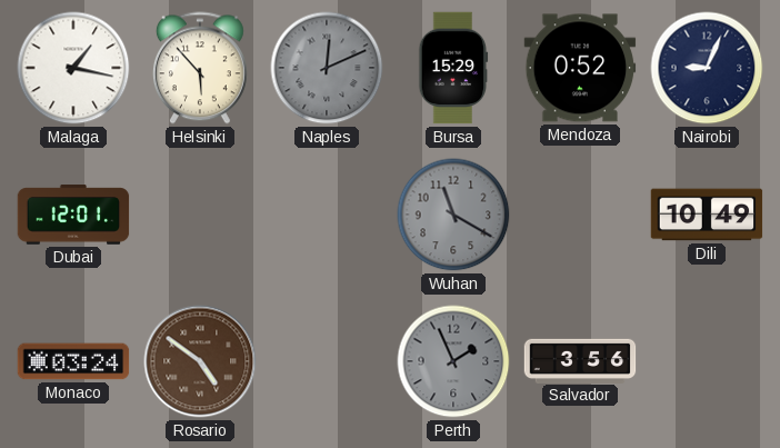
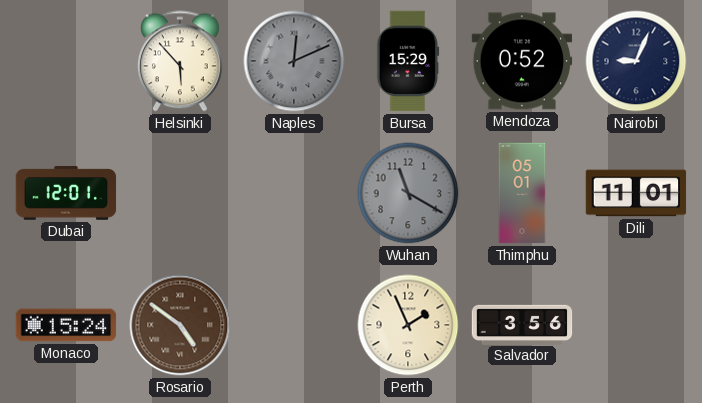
Malaga: 1:17 -> none
Thimphu: none -> 05:01
Dili: 10:49 -> 11:01
Monaco: 03:24 -> 15:24
Perth dial: grey -> cream
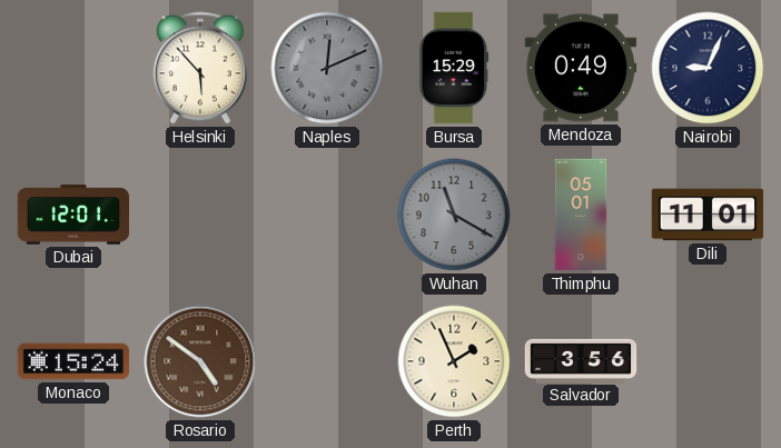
Mendoza: 0:52 -> 0:49
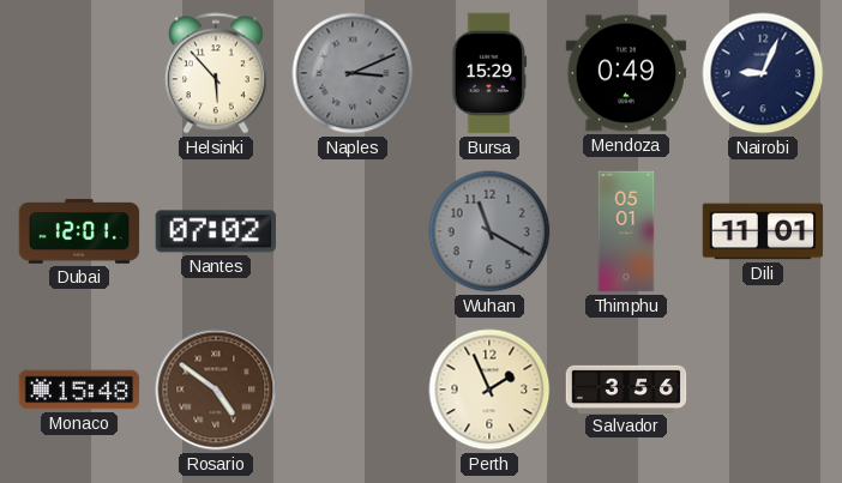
Naples: 12:11 -> 3:11
Nantes: none -> 07:02
Monaco: 15:24 -> 15:48
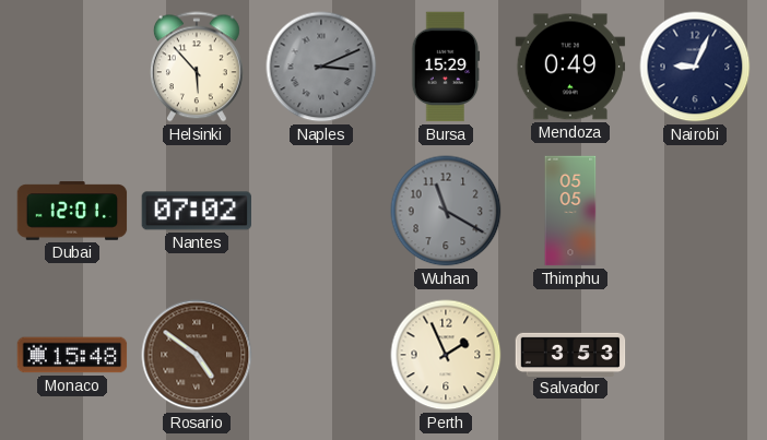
Thimphu: 05:01 -> 05:05
Dili: 11:01 -> none
Salvador: 3:56 -> 3:53
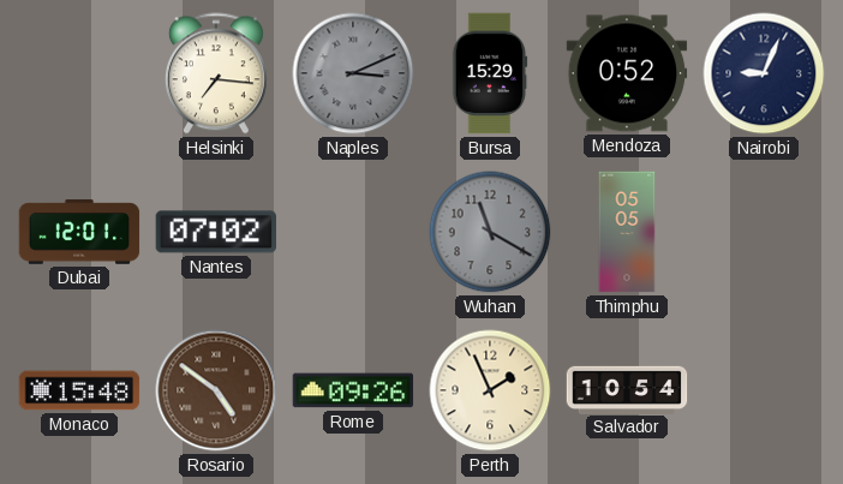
Helsinki: 5:53 -> 7:16
Mendoza: 0:49 -> 0:52
Rome: none -> 09:26
Salvador: 3:53 -> 10:54
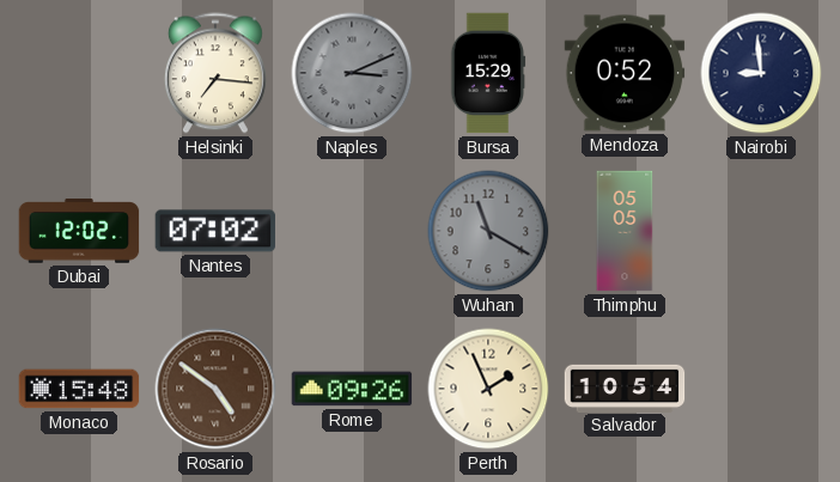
Nairobi: 9:04 -> 8:59
Dubai: 12:01 -> 12:02
